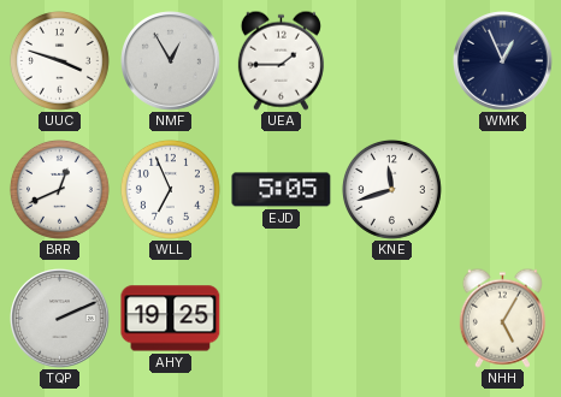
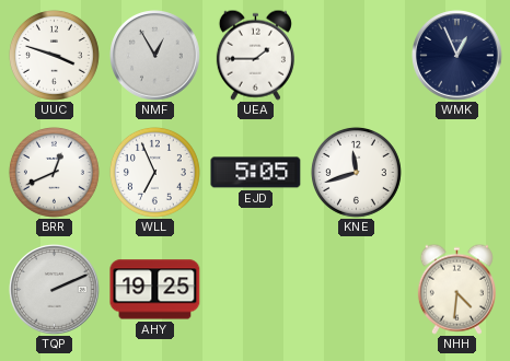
NHH: 5:05 -> 4:31
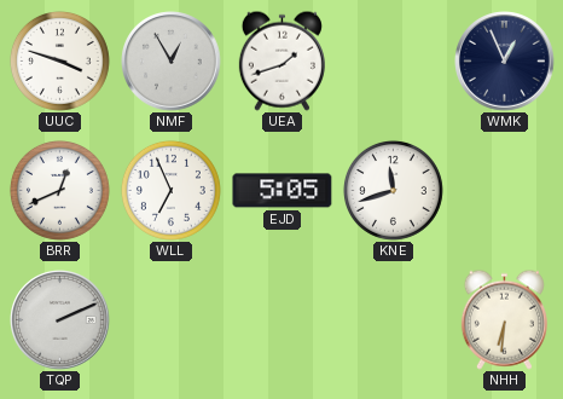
UEA: 1:45 -> 1:42
AHY: 19:25 -> none
NHH: 4:31 -> 6:31
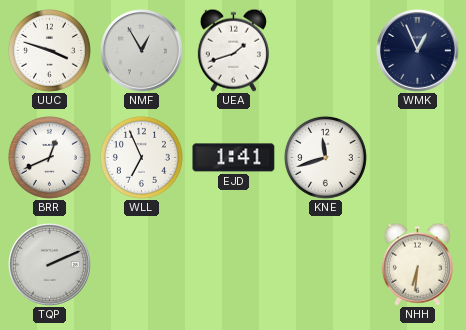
EJD: 5:05 -> 1:41
